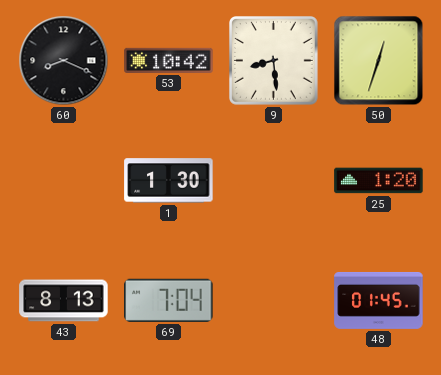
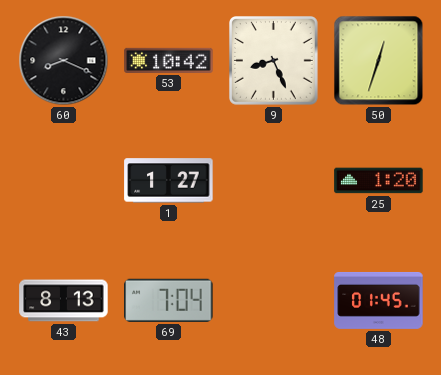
9: 8:29 -> 8:26
1: 1:30 -> 1:27
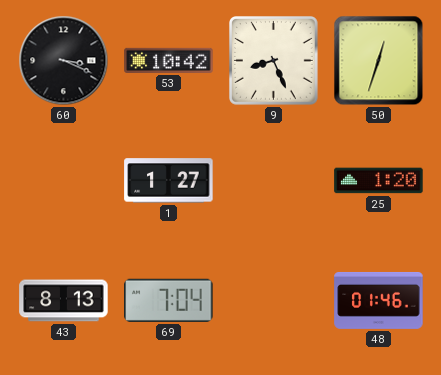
60: 8:19 -> 3:19
48: 01:45 -> 01:46
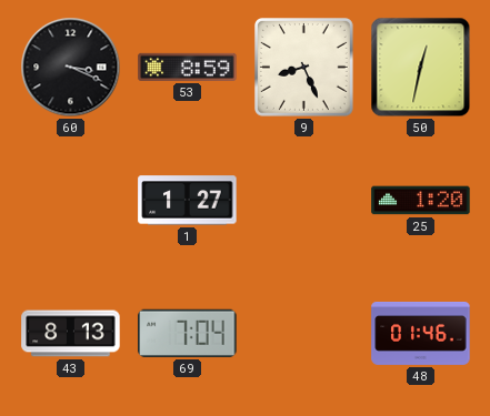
53: 10:42 -> 8:59
50: 12:33 -> 12:32
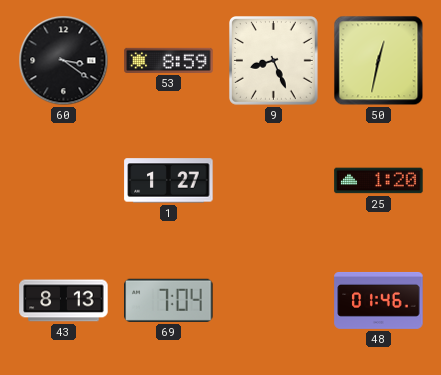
60: 3:19 -> 3:21
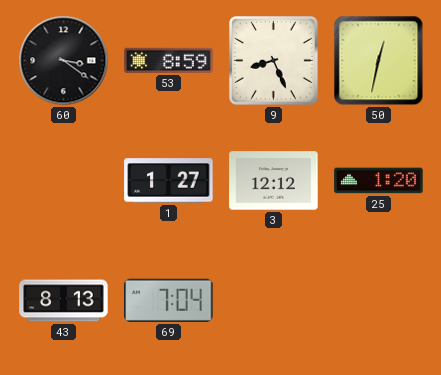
3: none -> 12:12
48: 01:46 -> none
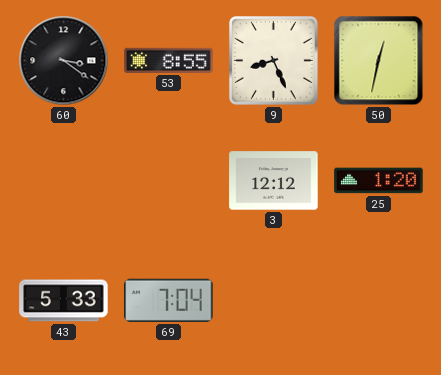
53: 8:59 -> 8:55
1: 1:27 -> none
43: 8:13 -> 5:33
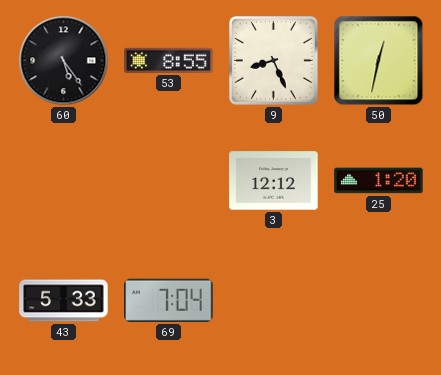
60: 3:21 -> 5:24
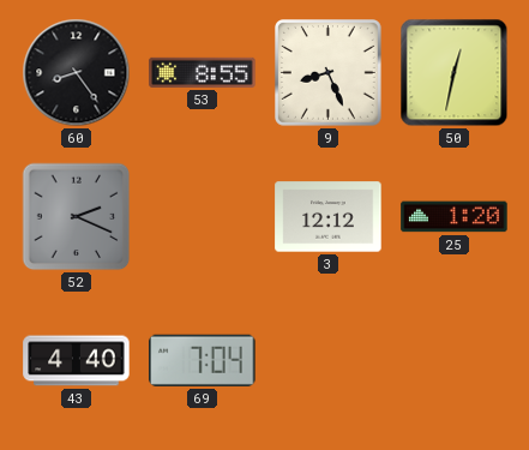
60: 5:24 -> 8:24
52: none -> 2:19
43: 5:33 -> 4:40
